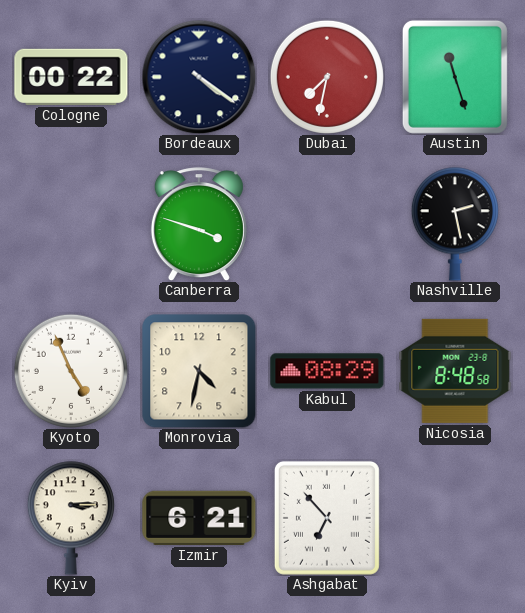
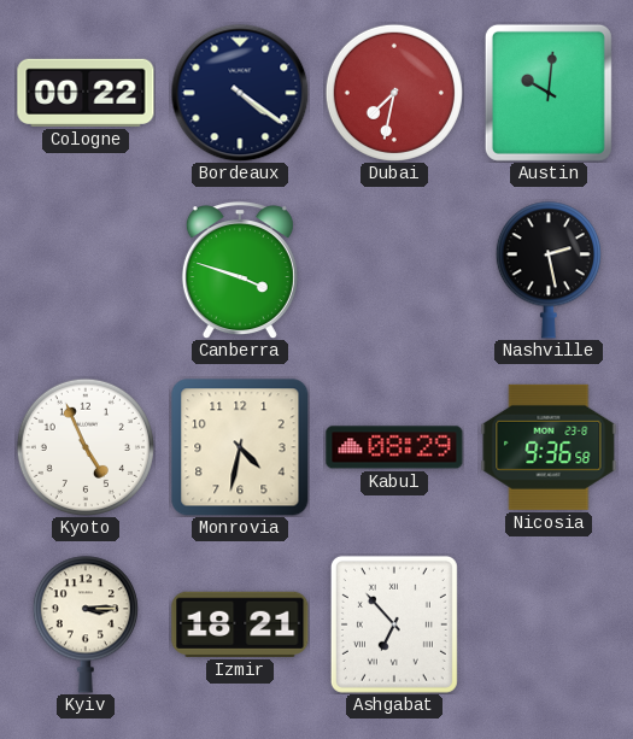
Austin: 11:27 -> 10:01
Nicosia: 8:48 -> 9:36
Izmir: 6:21 -> 18:21
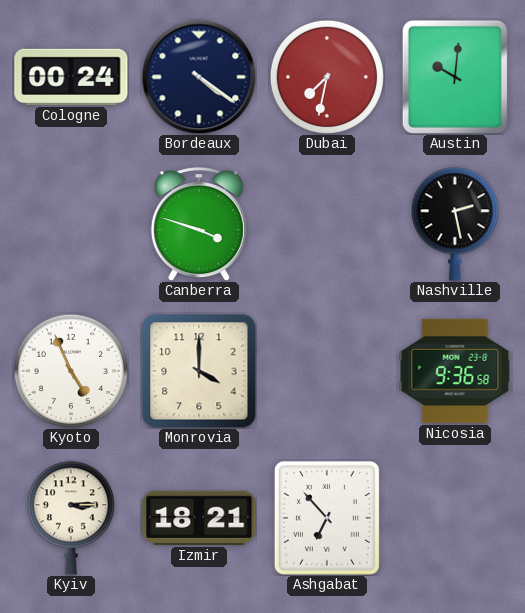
Cologne: 00:22 -> 00:24
Monrovia: 4:32 -> 4:00
Kabul: 08:29 -> none
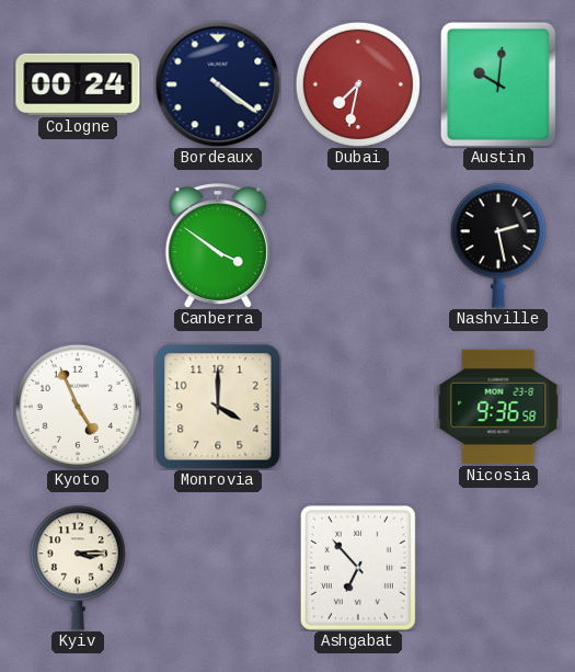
Canberra: 3:48 -> 3:51
Izmir: 18:21 -> none
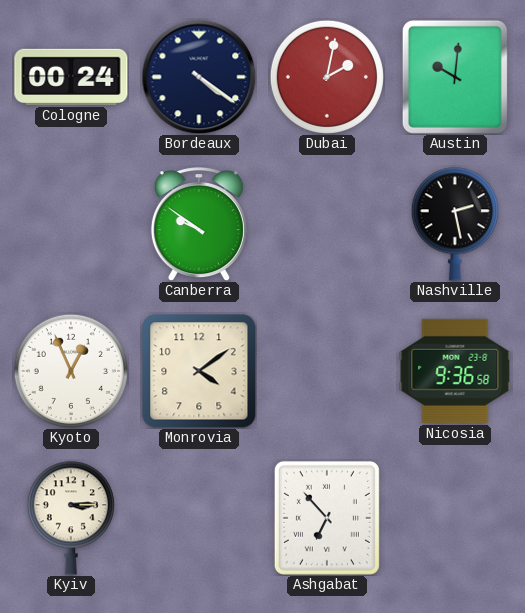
Dubai: 7:32 -> 2:02
Canberra: 3:51 -> 9:51
Kyoto: 4:56 -> 12:56
Monrovia: 4:00 -> 4:09
